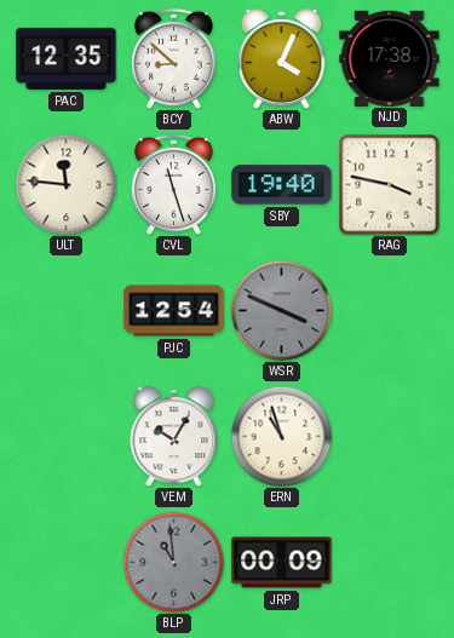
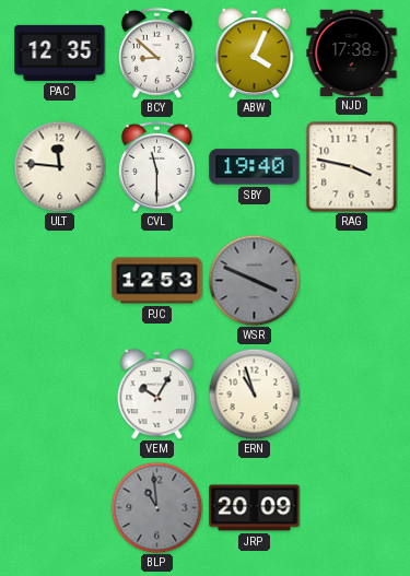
CVL: 11:27 -> 11:30
PJC: 12:54 -> 12:53
JRP: 00:09 -> 20:09
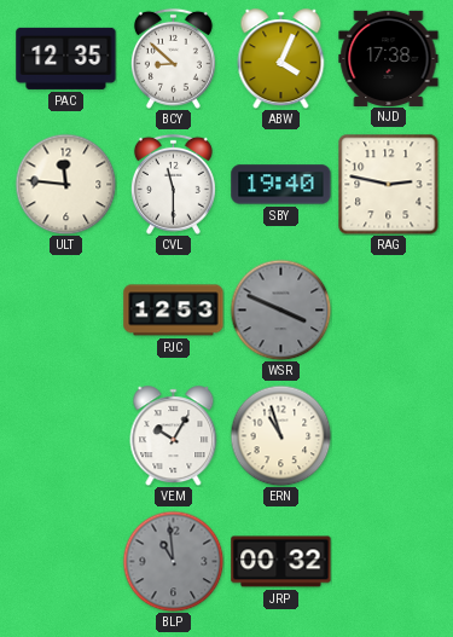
RAG: 3:47 -> 2:47
JRP: 20:09 -> 00:32
